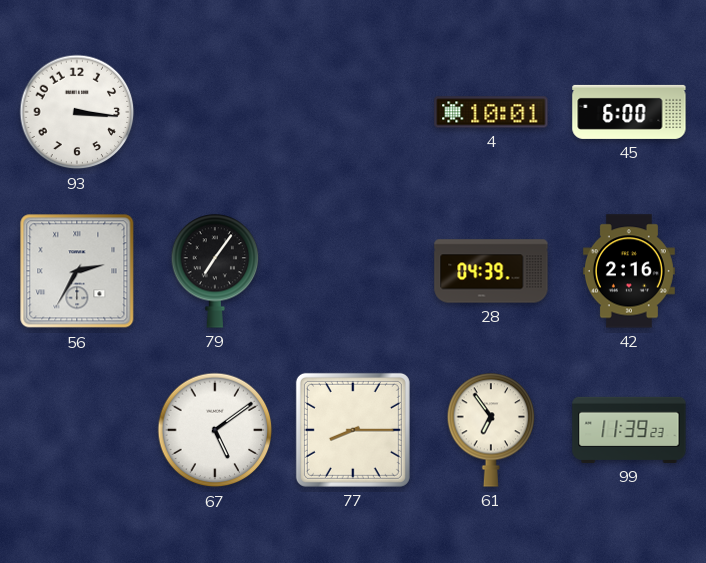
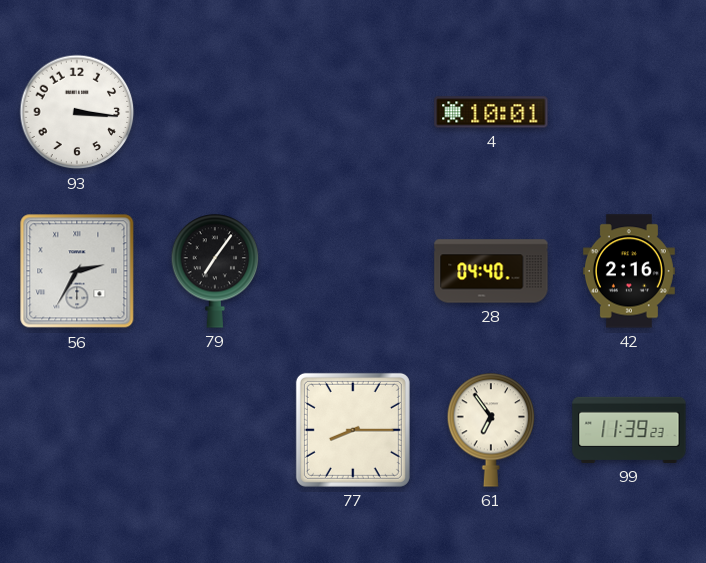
45: 6:00 -> none
28: 04:39 -> 04:40
67: 5:09 -> none
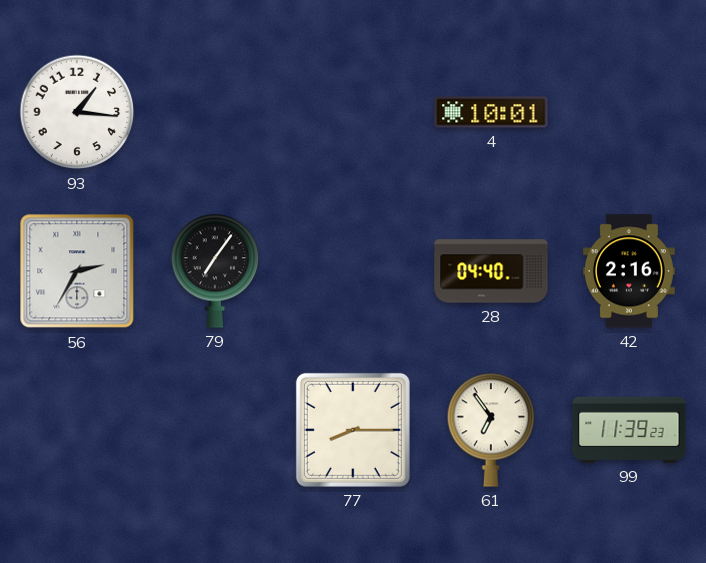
93: 3:16 -> 1:16
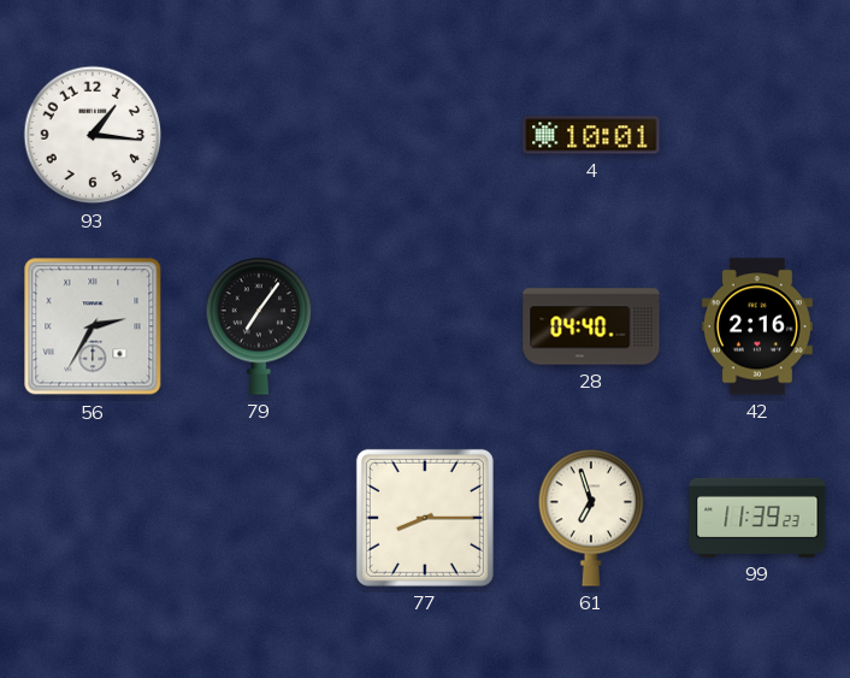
61: 6:54 -> 6:57
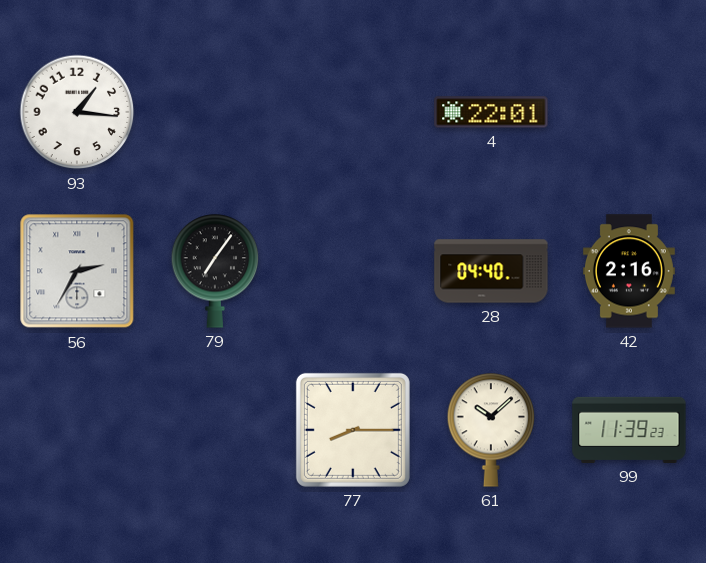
4: 10:01 -> 22:01
61: 6:57 -> 10:08
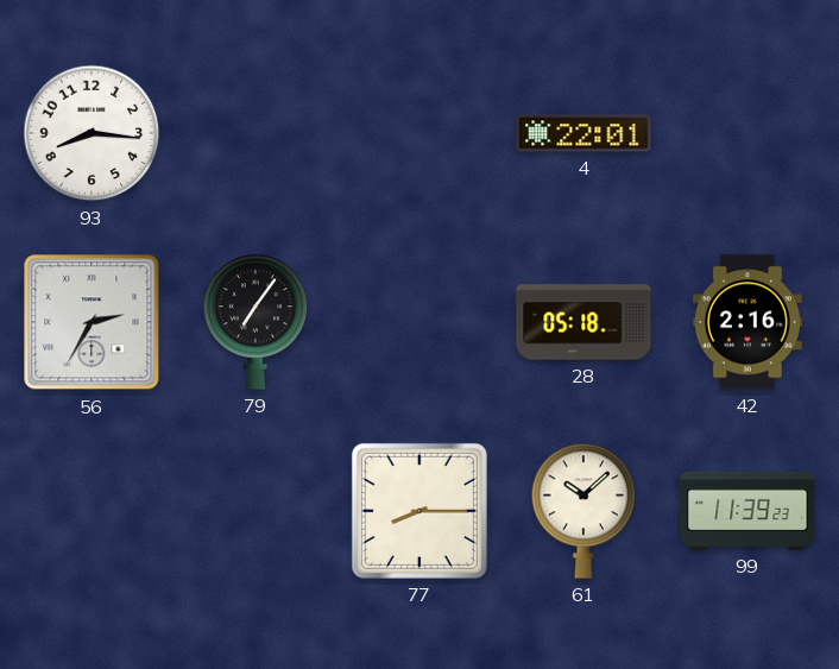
93: 1:16 -> 8:16
28: 04:40 -> 05:18
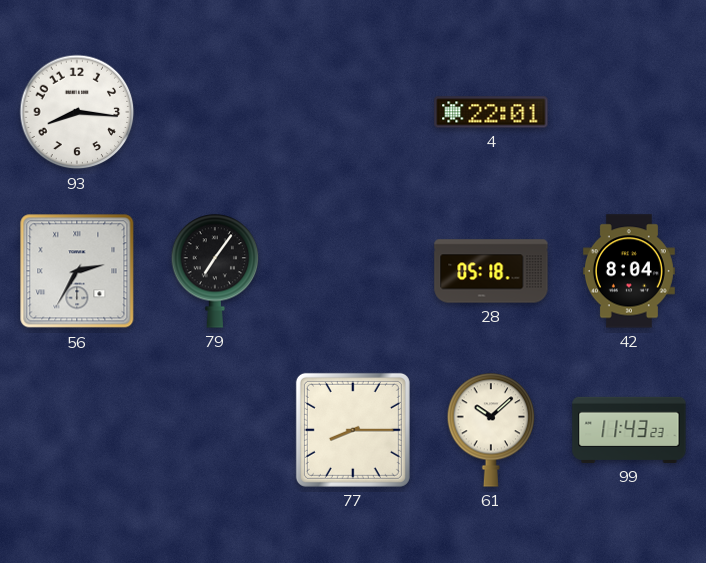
42: 2:16 -> 8:04
99: 11:39 -> 11:43
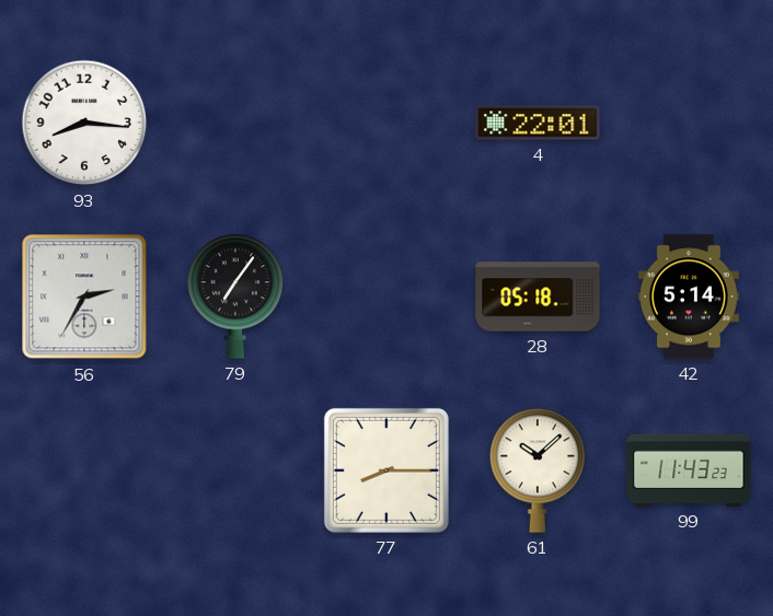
42: 8:04 -> 5:14
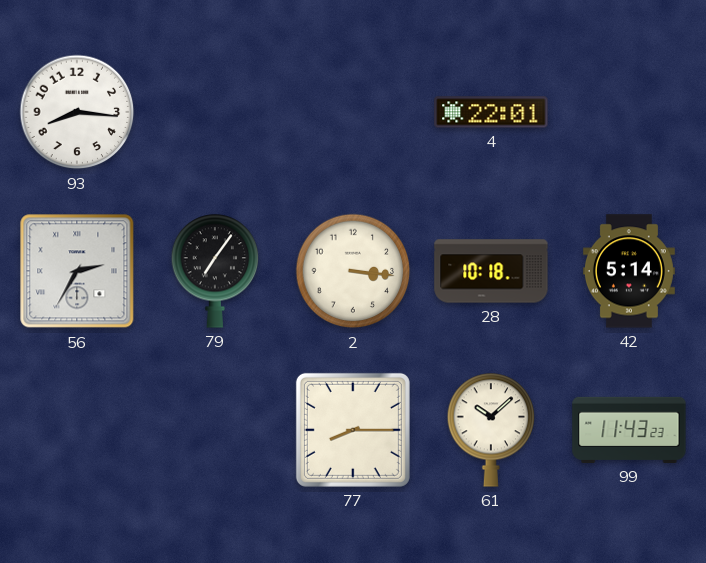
2: none -> 3:16
28: 05:18 -> 10:18
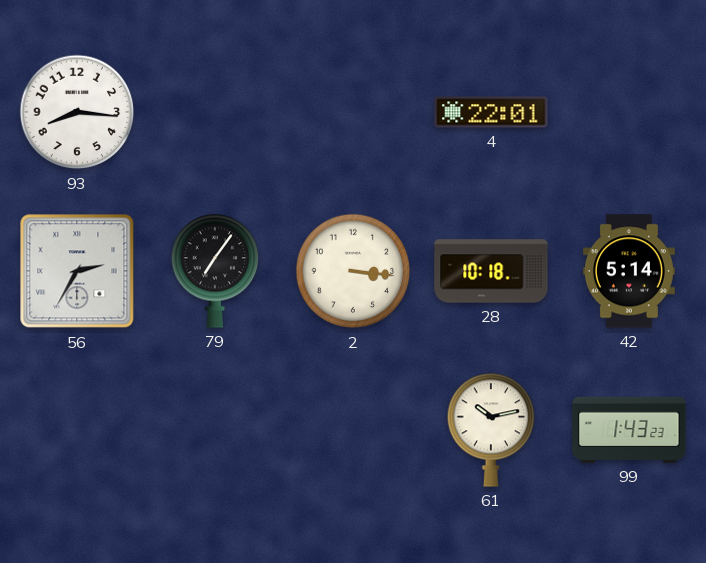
77: 8:15 -> none
61: 10:08 -> 10:13
99: 11:43 -> 1:43
